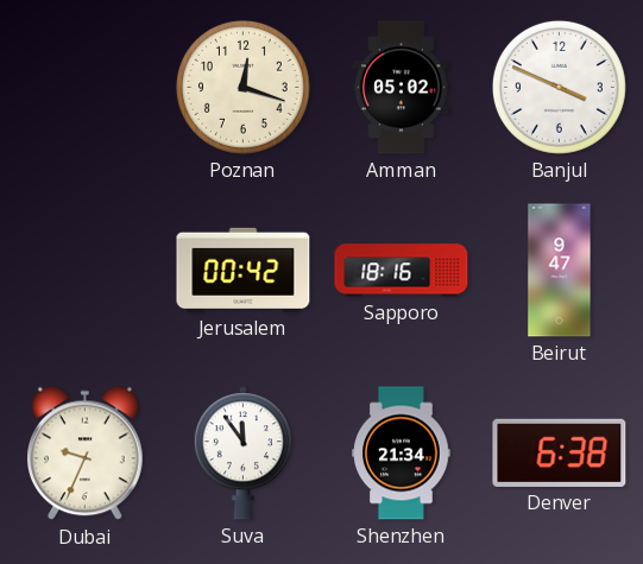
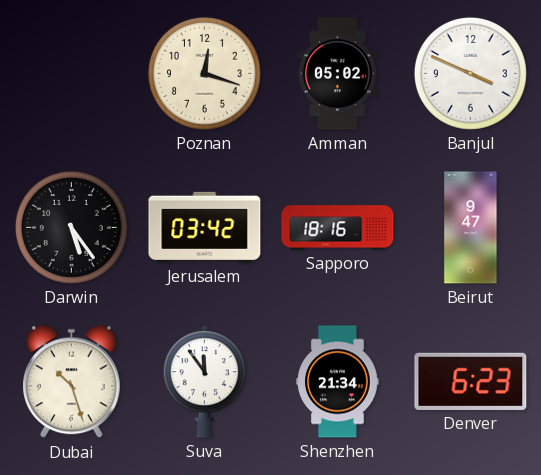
Darwin: none -> 5:24
Jerusalem: 00:42 -> 03:42
Dubai: 9:34 -> 10:27
Denver: 6:38 -> 6:23
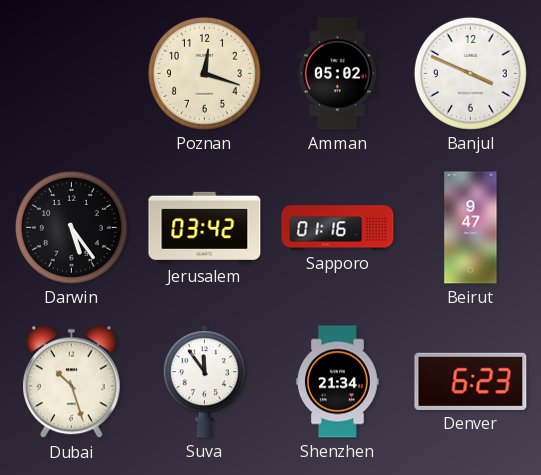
Sapporo: 18:16 -> 01:16
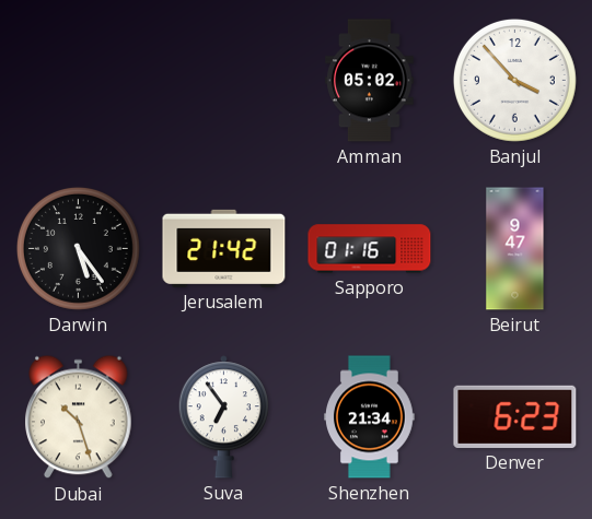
Poznan: 12:18 -> none
Banjul: 3:49 -> 3:53
Jerusalem: 03:42 -> 21:42
Suva: 11:54 -> 6:54
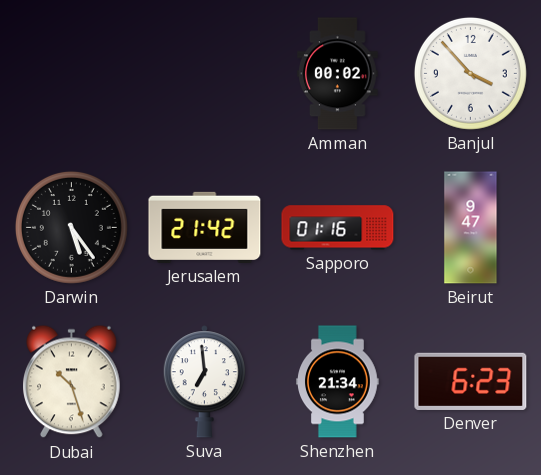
Amman: 05:02 -> 00:02
Suva: 6:54 -> 6:59
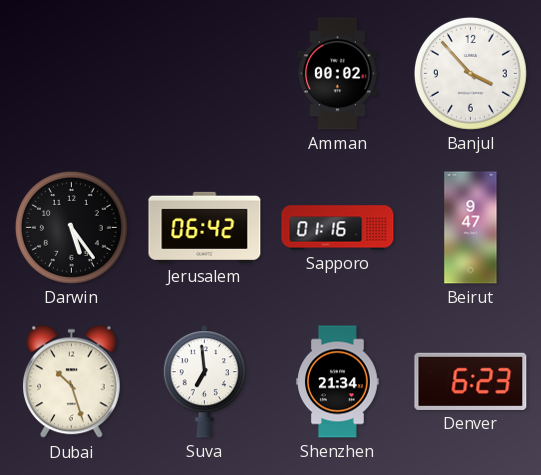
Jerusalem: 21:42 -> 06:42
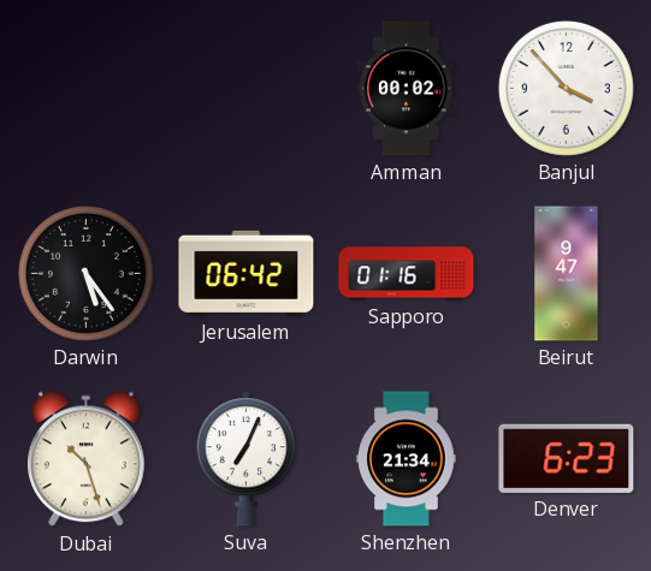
Suva: 6:59 -> 7:04
